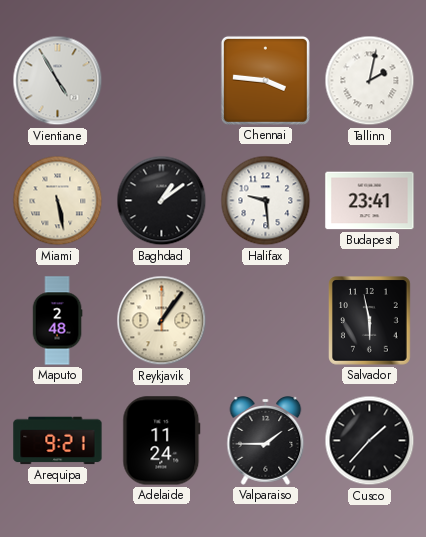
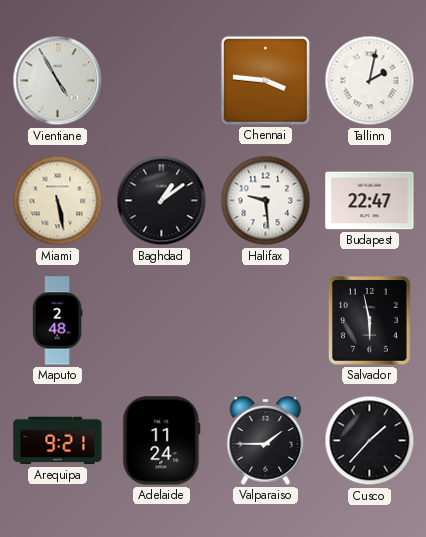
Budapest: 23:41 -> 22:47
Reykjavik: 1:06 -> none
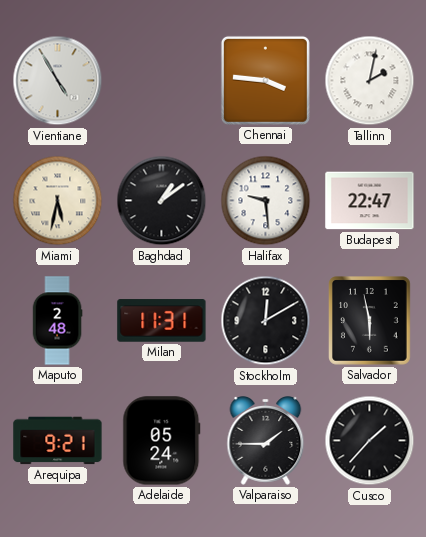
Miami: 5:28 -> 5:32
Milan: none -> 11:31
Stockholm: none -> 12:10
Adelaide: 11:24 -> 05:24
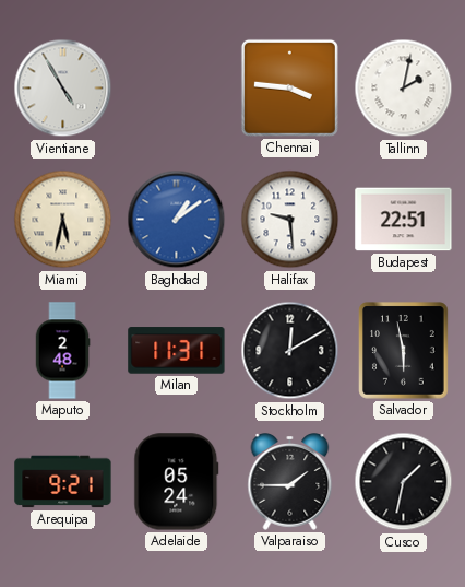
Baghdad dial: black -> blue
Budapest: 22:47 -> 22:51
Cusco: 1:37 -> 1:32
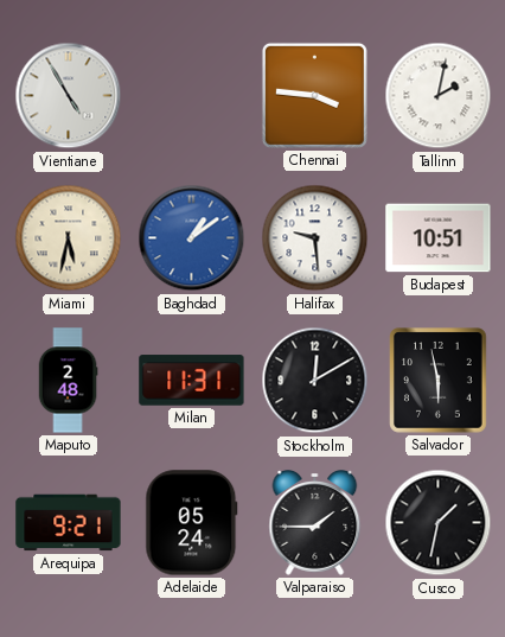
Budapest: 22:51 -> 10:51
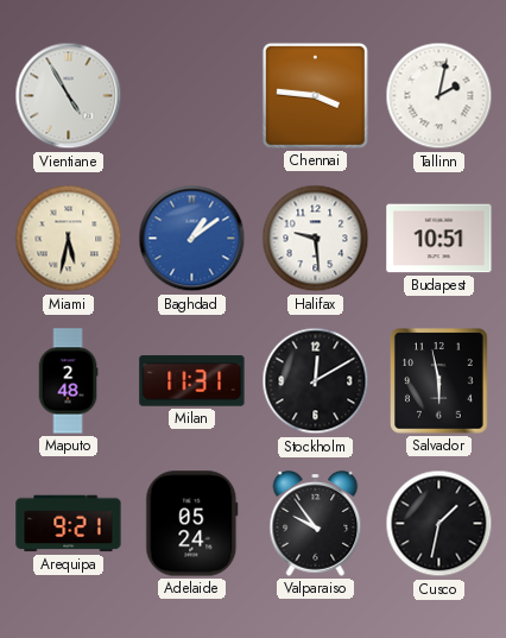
Valparaiso: 1:45 -> 9:54
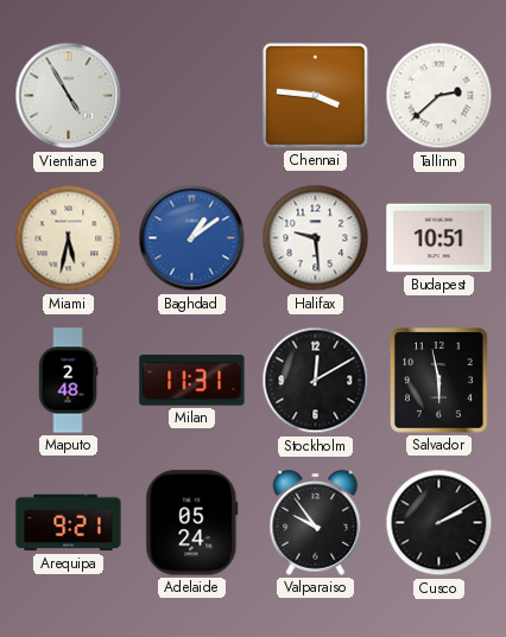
Tallinn: 2:02 -> 2:38
Cusco: 1:32 -> 2:10
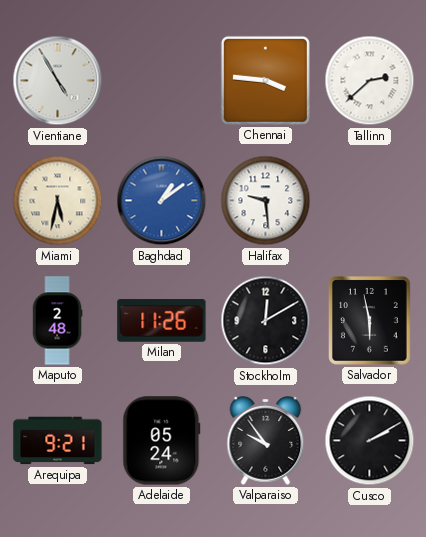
Budapest: 10:51 -> none
Milan: 11:31 -> 11:26
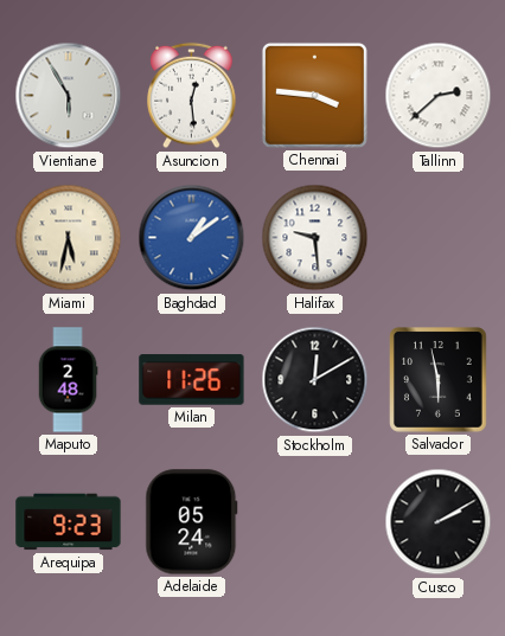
Vientiane: 4:55 -> 5:55
Asuncion: none -> 12:29
Arequipa: 9:21 -> 9:23
Valparaiso: 9:54 -> none
